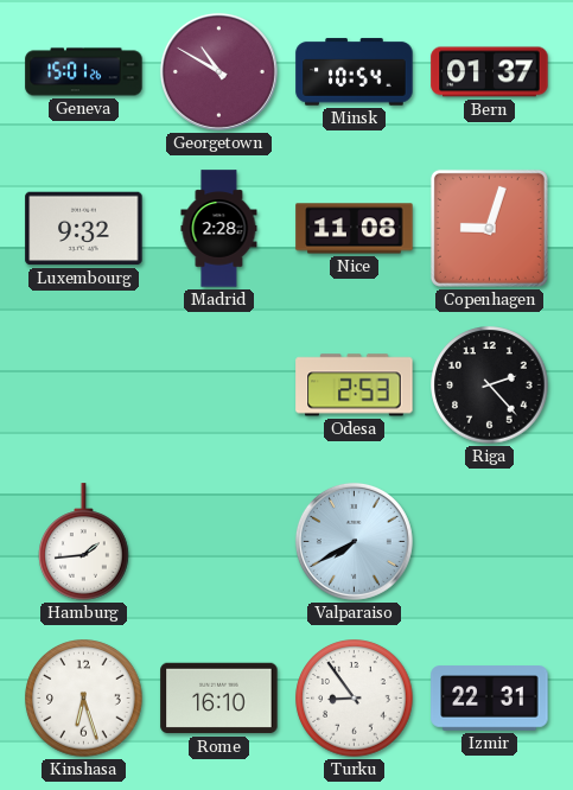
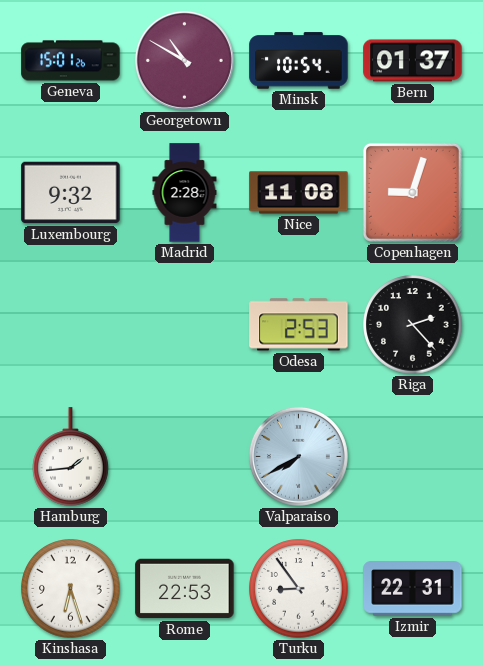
Rome: 16:10 -> 22:53
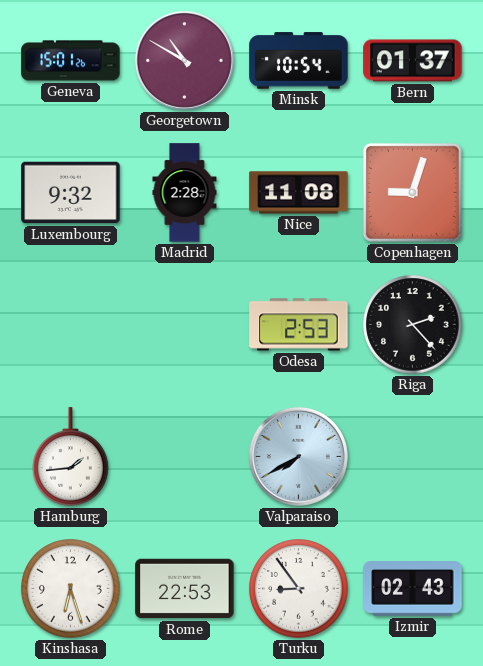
Izmir: 22:31 -> 02:43
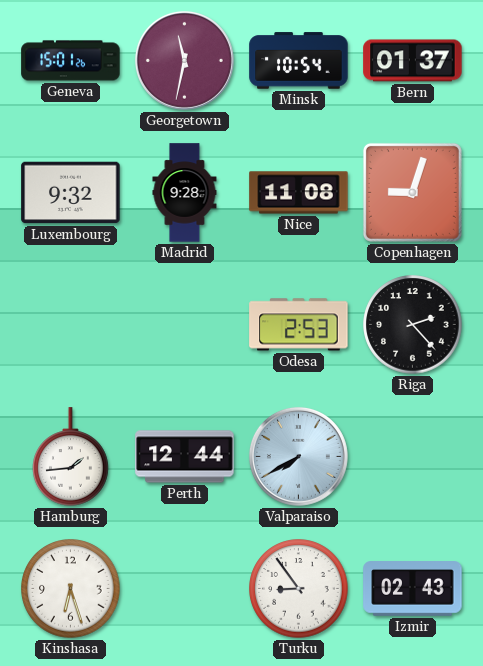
Georgetown: 10:50 -> 11:32
Madrid: 2:28 -> 9:28
Perth: none -> 12:44
Rome: 22:53 -> none
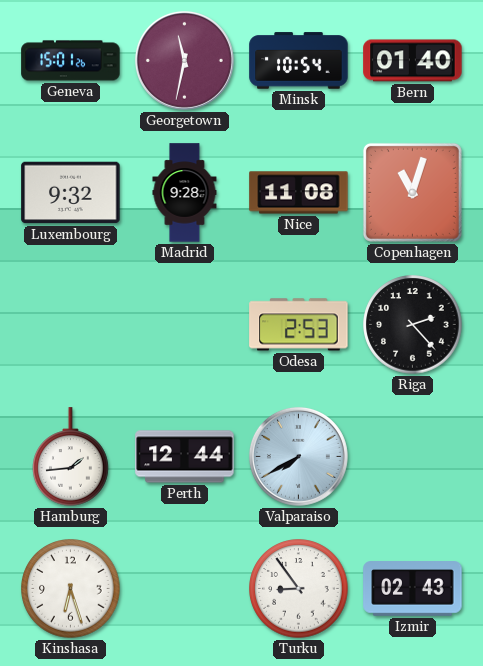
Bern: 01:37 -> 01:40
Copenhagen: 9:03 -> 11:03
